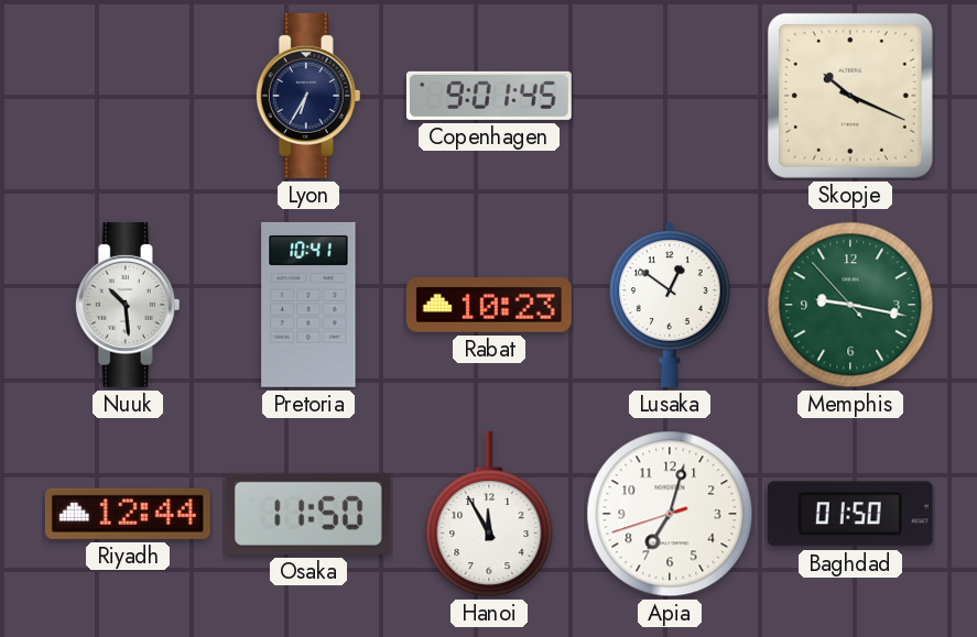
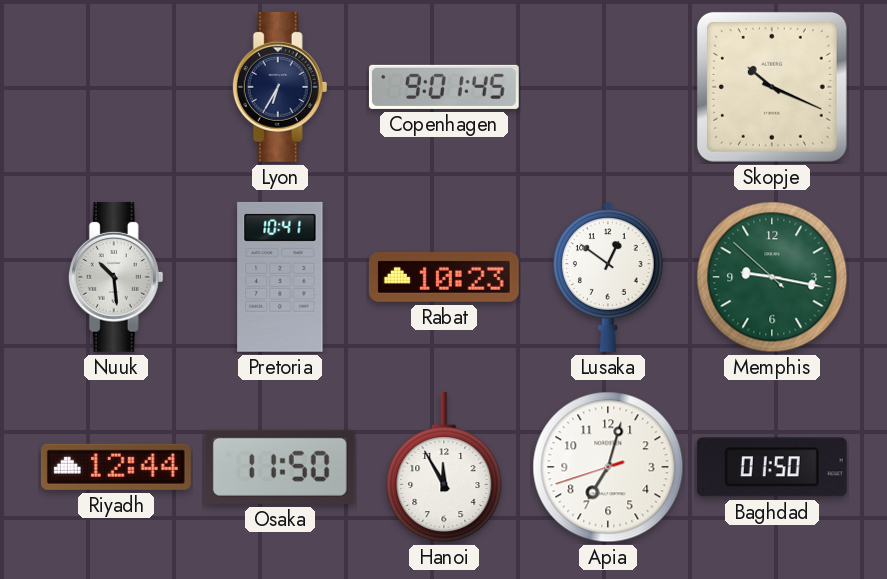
Memphis: 9:16:53 -> 9:16:52
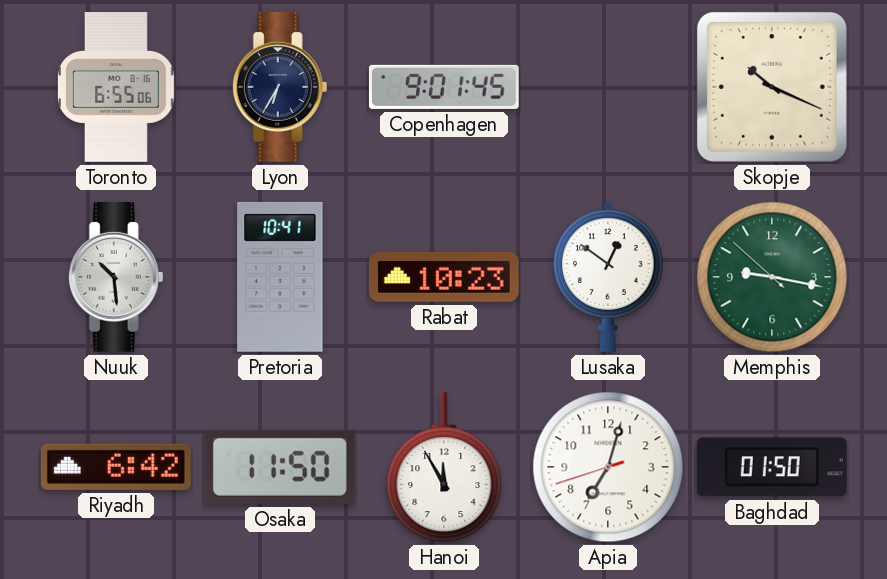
Toronto: none -> 6:55
Riyadh: 12:44 -> 6:42
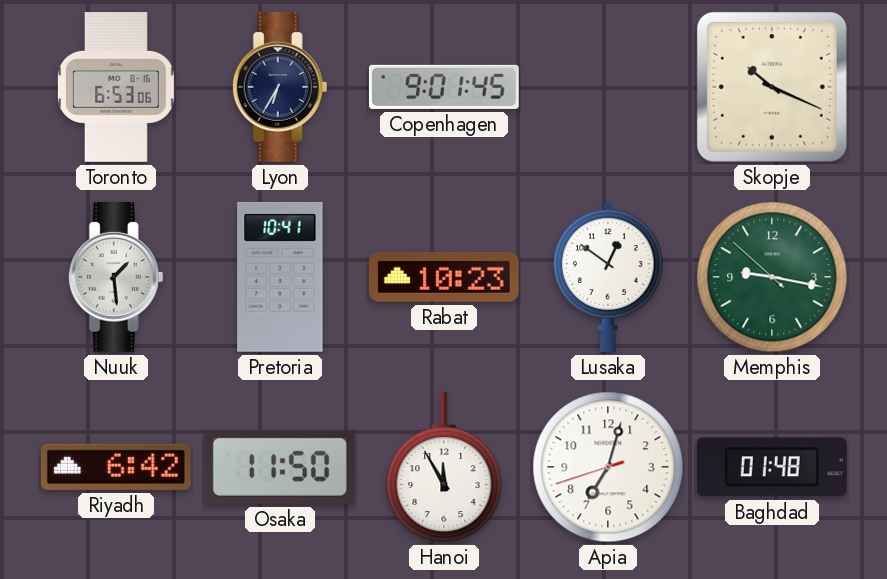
Toronto: 6:55 -> 6:53
Nuuk: 10:29 -> 1:29
Baghdad: 01:50 -> 01:48
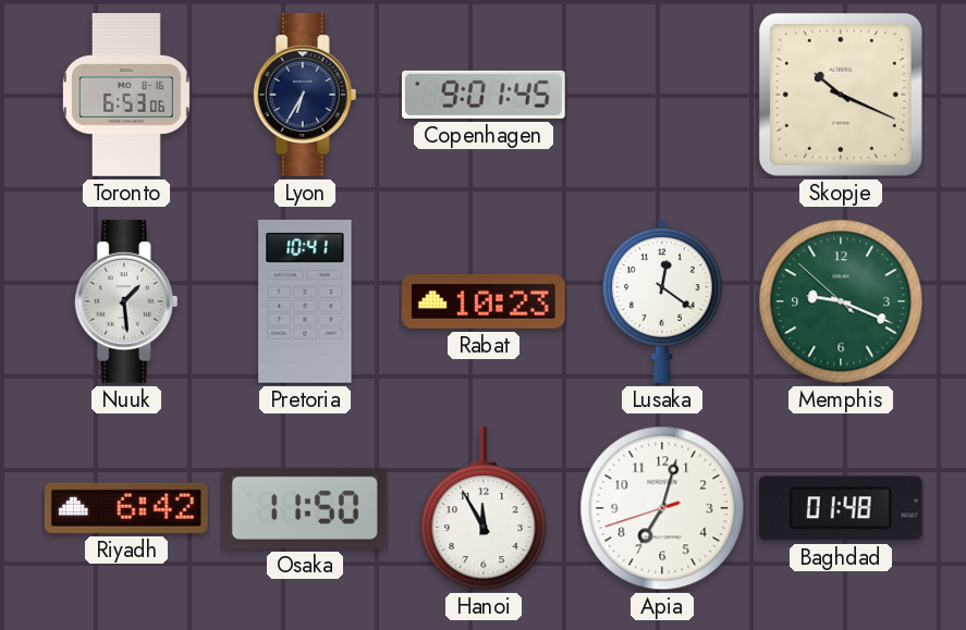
Lusaka: 12:51 -> 12:21
Memphis: 9:16 -> 9:18
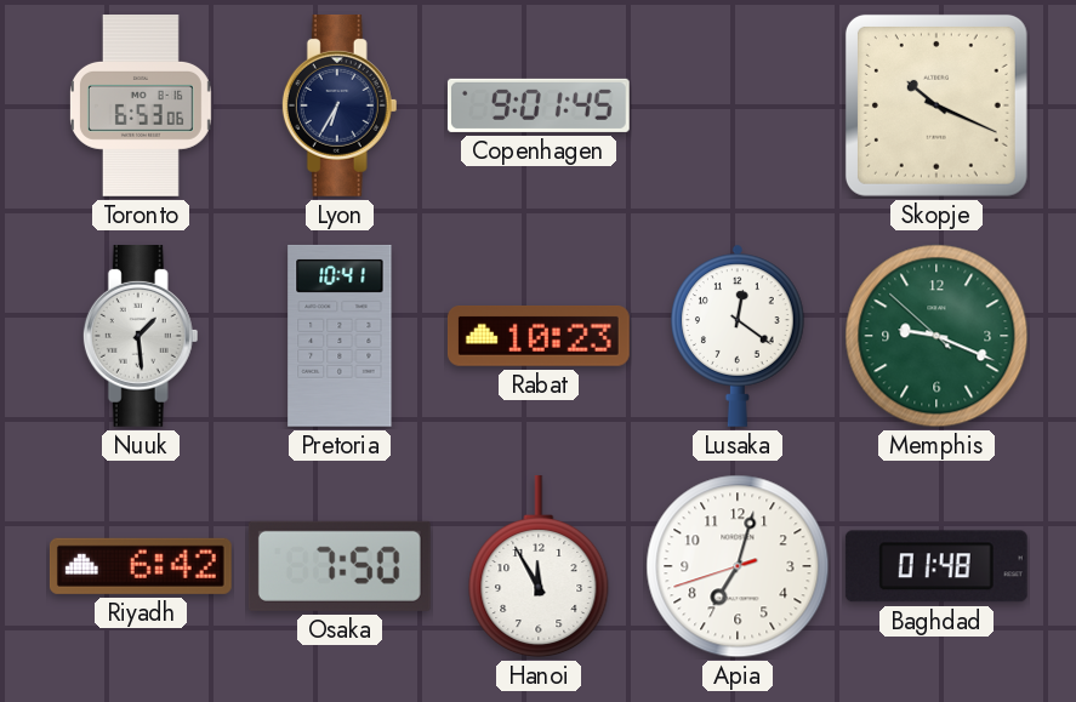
Osaka: 11:50 -> 7:50
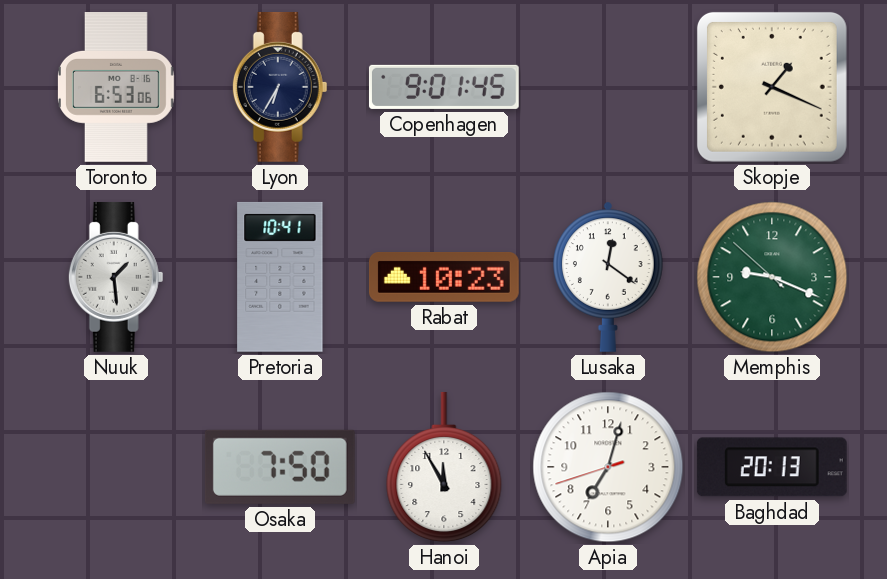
Skopje: 10:19 -> 1:19
Riyadh: 6:42 -> none
Baghdad: 01:48 -> 20:13
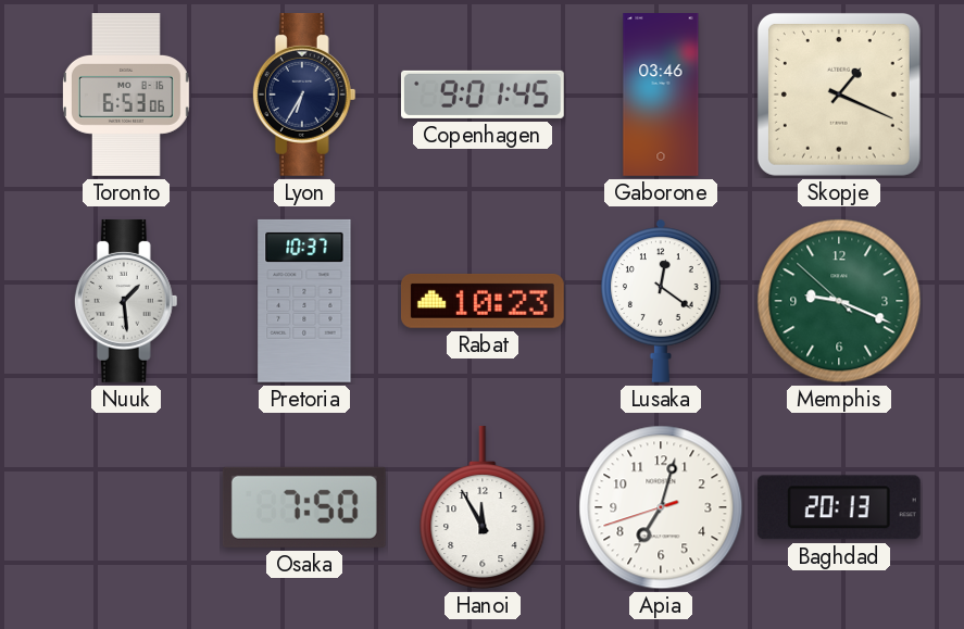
Gaborone: none -> 03:46
Pretoria: 10:41 -> 10:37
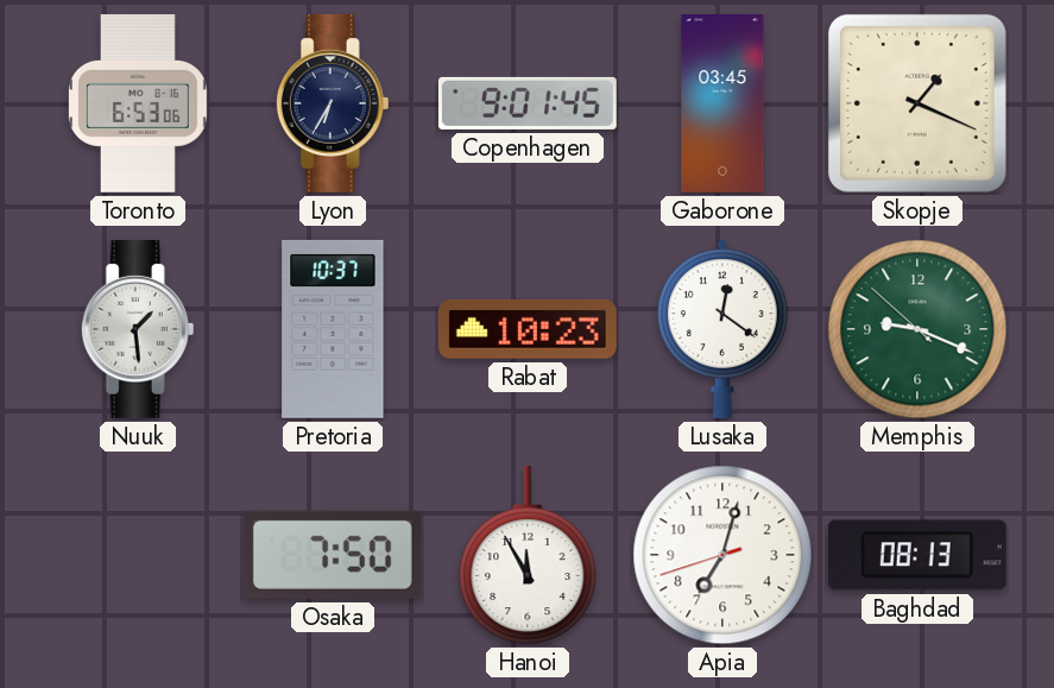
Gaborone: 03:46 -> 03:45
Baghdad: 20:13 -> 08:13
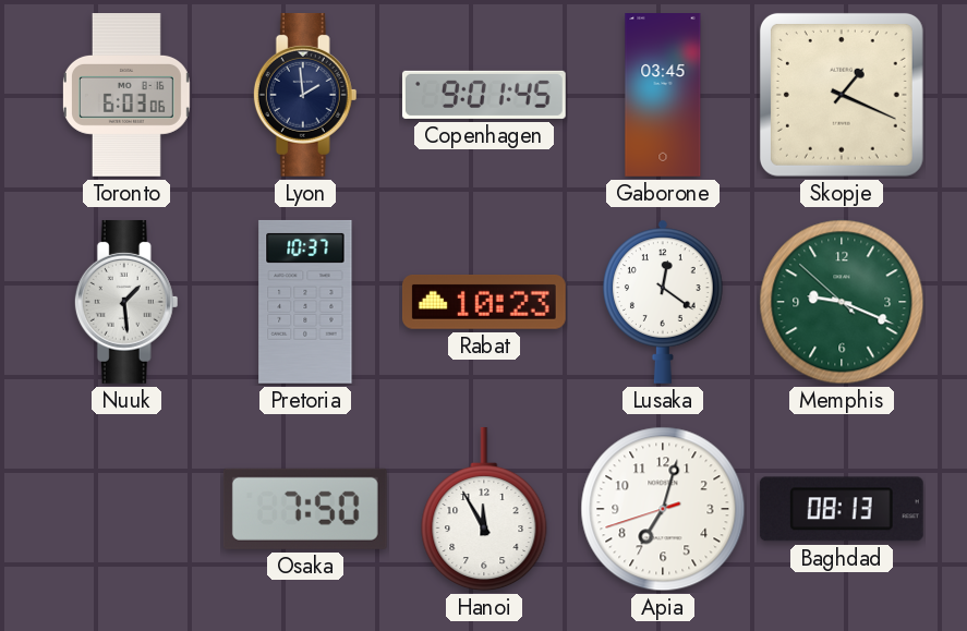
Toronto: 6:53 -> 6:03
Lyon: 6:35 -> 1:59
